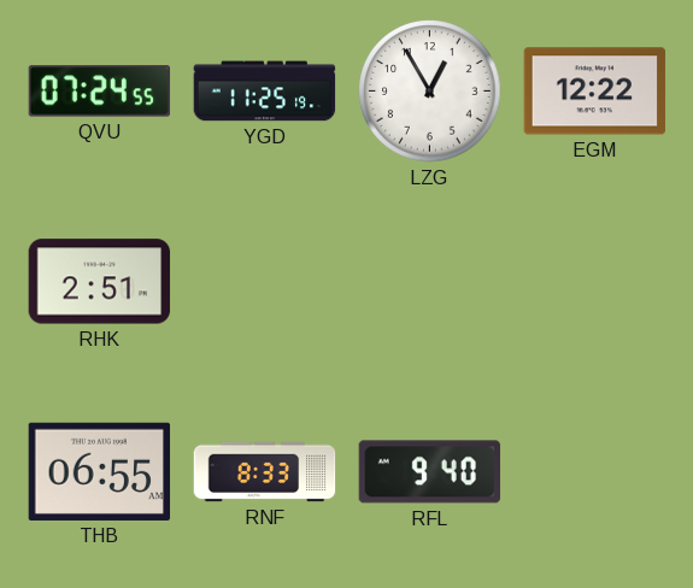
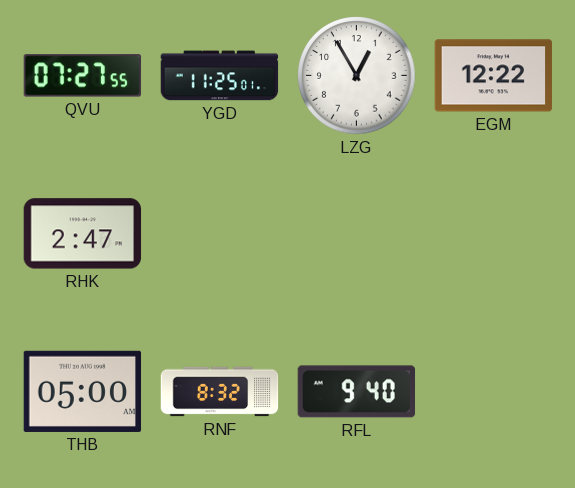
QVU: 07:24 -> 07:27
YGD: 11:25:19 -> 11:25:01
RHK: 2:51 -> 2:47
THB: 06:55 -> 05:00
RNF: 8:33 -> 8:32
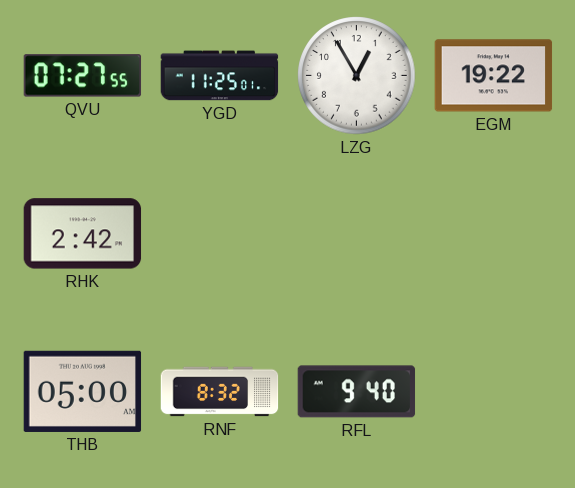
EGM: 12:22 -> 19:22
RHK: 2:47 -> 2:42
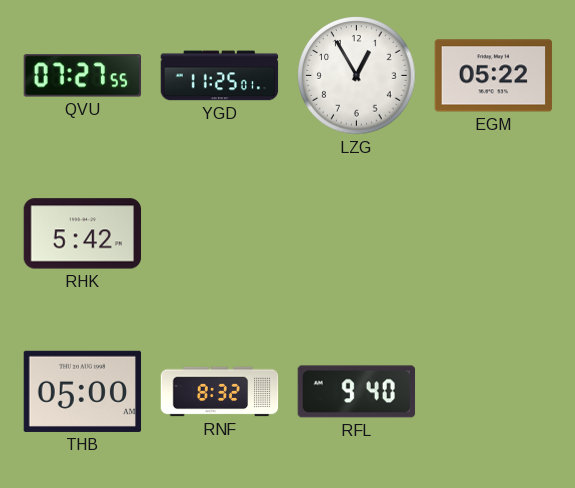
EGM: 19:22 -> 05:22
RHK: 2:42 -> 5:42
